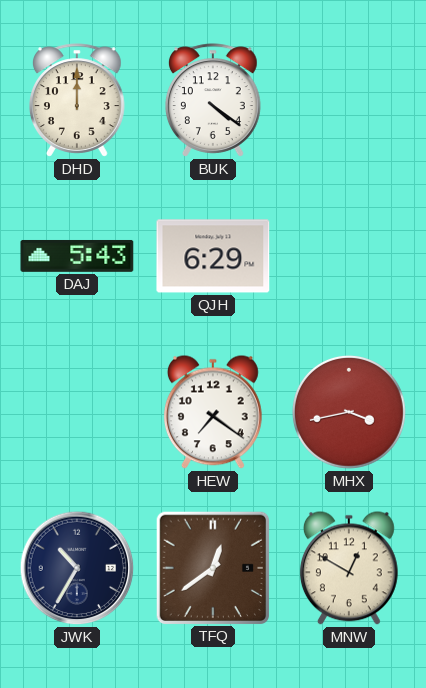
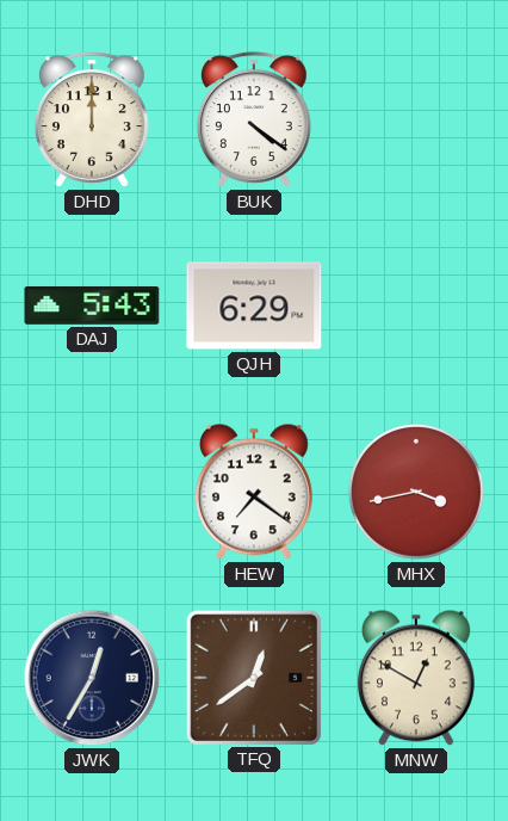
JWK: 10:35 -> 12:35
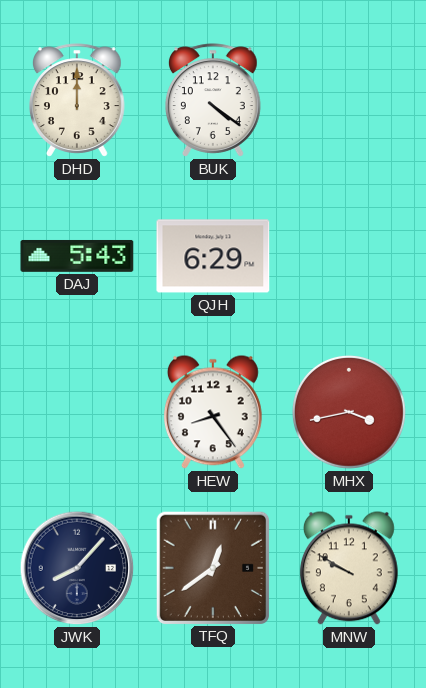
HEW: 7:21 -> 8:24
JWK: 12:35 -> 8:07
MNW: 12:50 -> 9:50
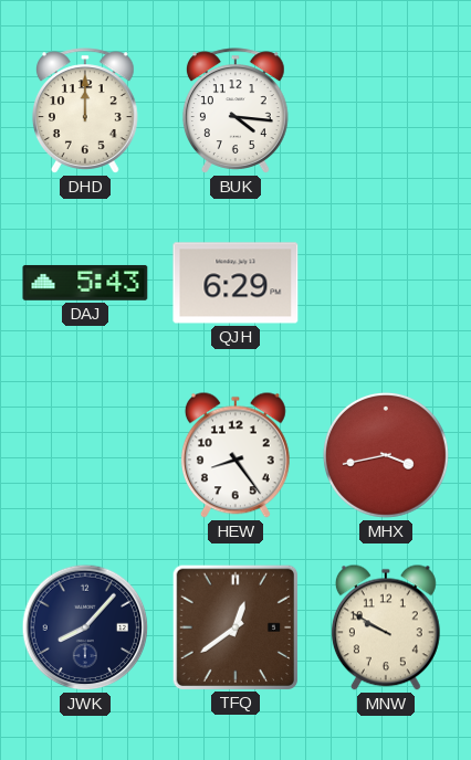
BUK: 4:21 -> 4:16
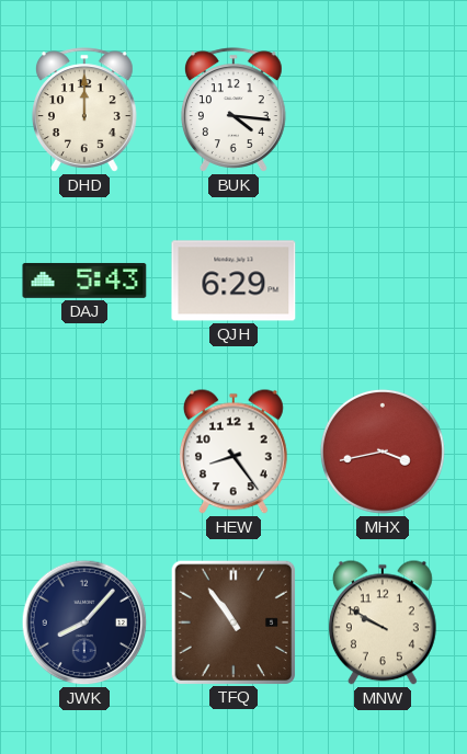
TFQ: 12:39 -> 10:54
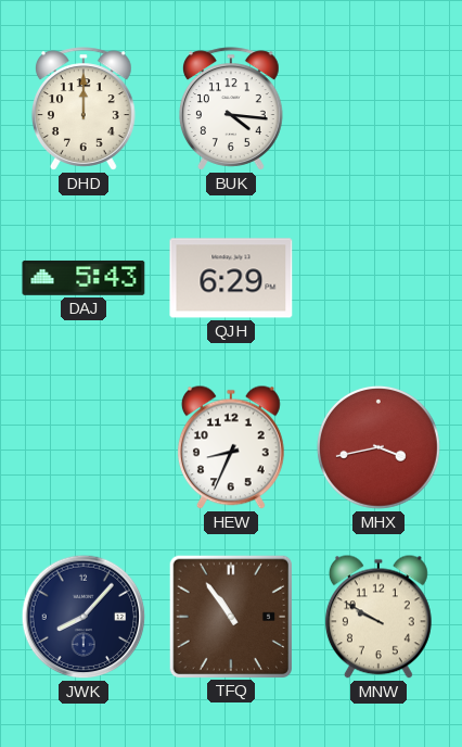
HEW: 8:24 -> 8:34
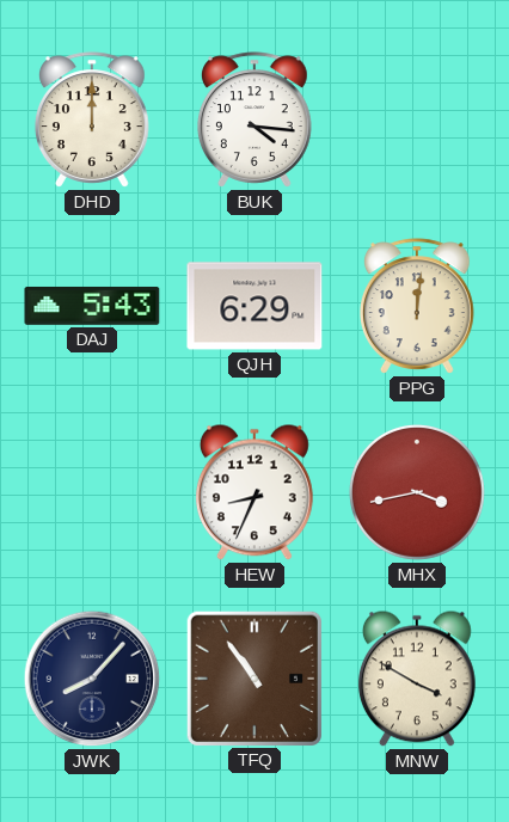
PPG: none -> 12:01
MNW: 9:50 -> 3:50
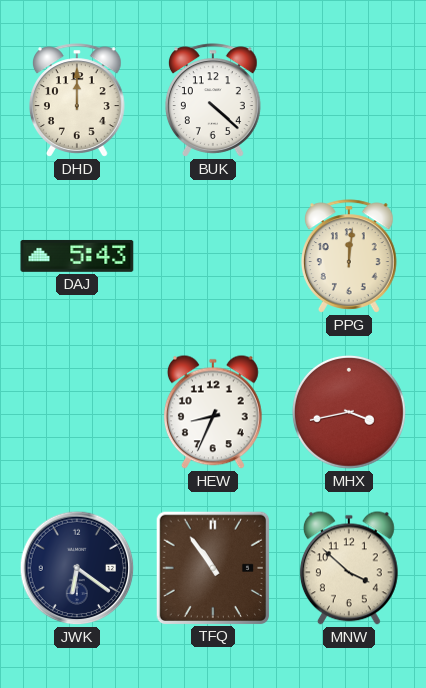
BUK: 4:16 -> 4:22
QJH: 6:29 -> none
JWK: 8:07 -> 6:21
MNW: 3:50 -> 3:52
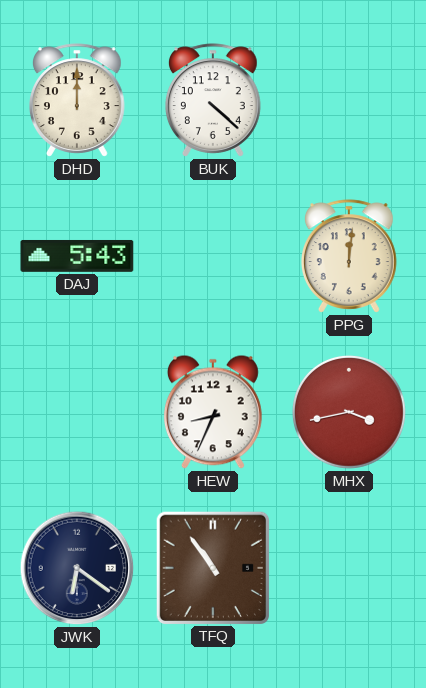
MNW: 3:52 -> none
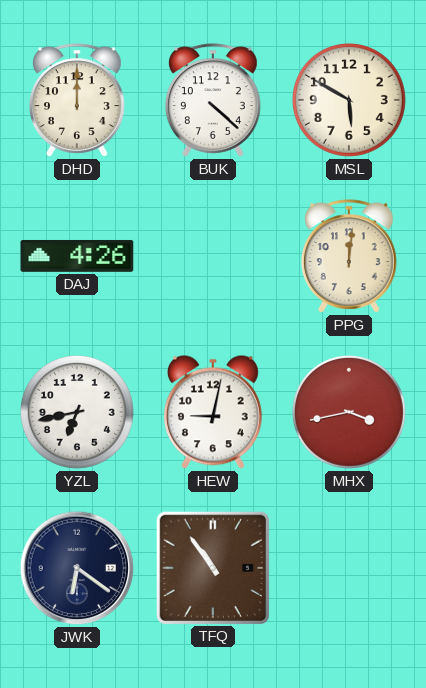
MSL: none -> 5:50
DAJ: 5:43 -> 4:26
YZL: none -> 6:43
HEW: 8:34 -> 9:02
